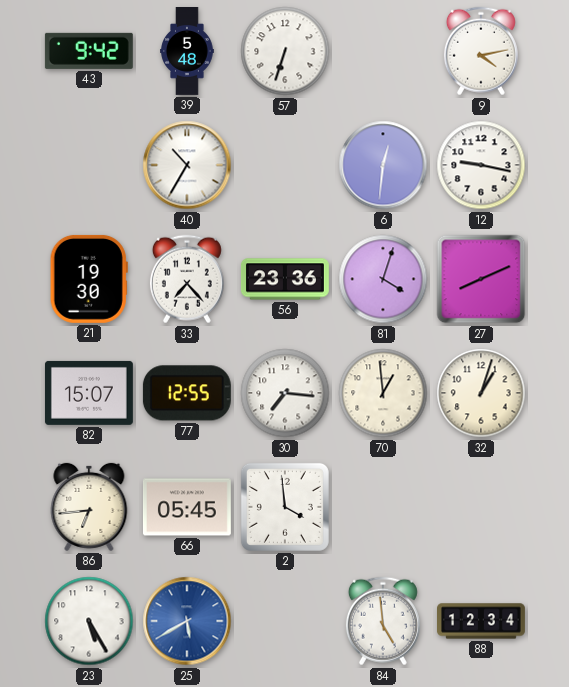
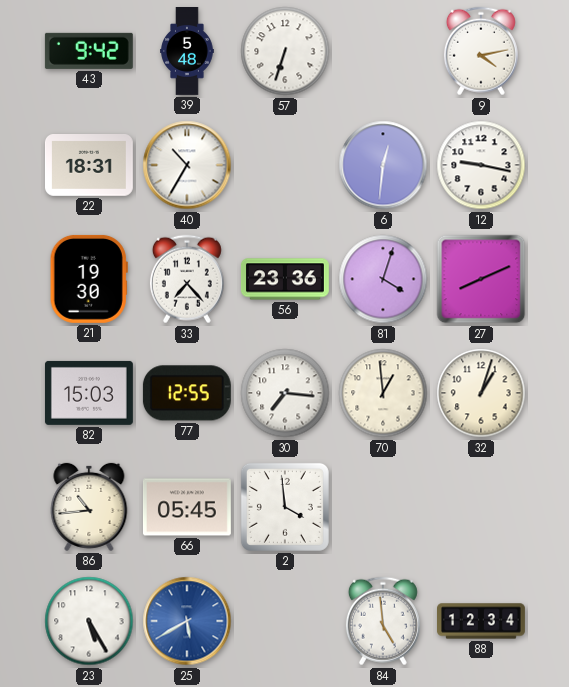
22: none -> 18:31
82: 15:07 -> 15:03
86: 6:44 -> 10:44
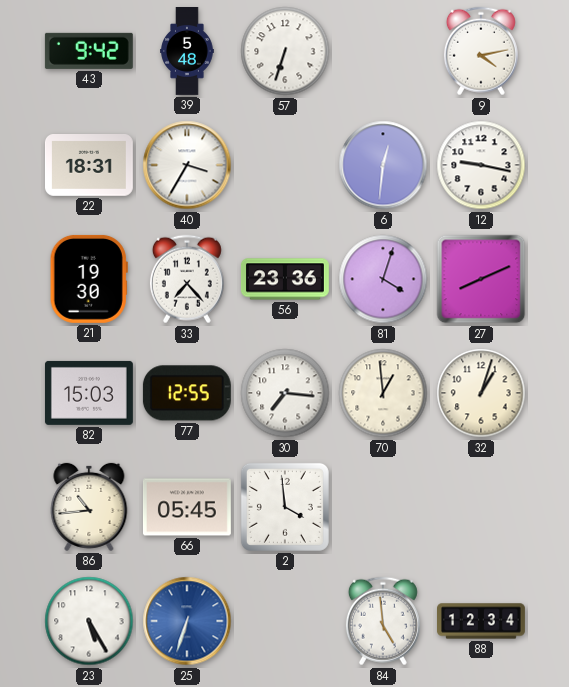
40: 10:35 -> 3:35
25: 5:40 -> 6:33
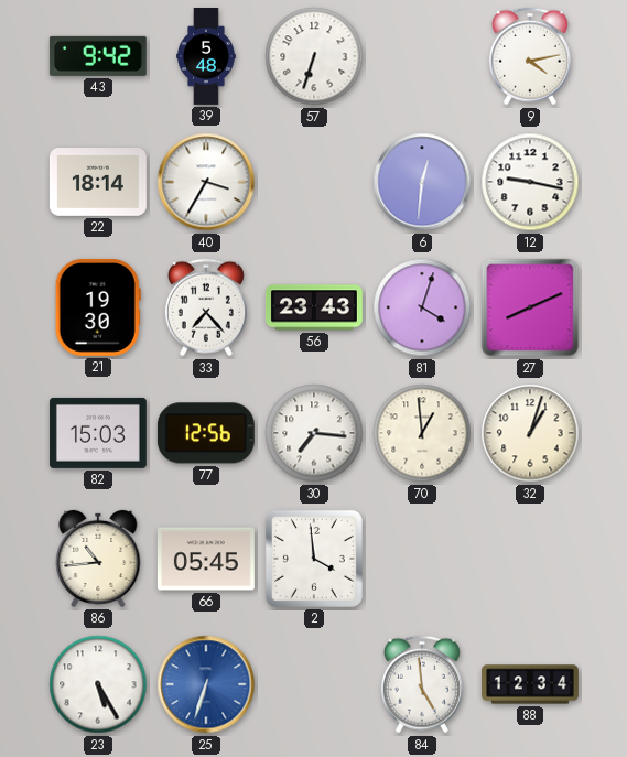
22: 18:31 -> 18:14
56: 23:36 -> 23:43
77: 12:55 -> 12:56
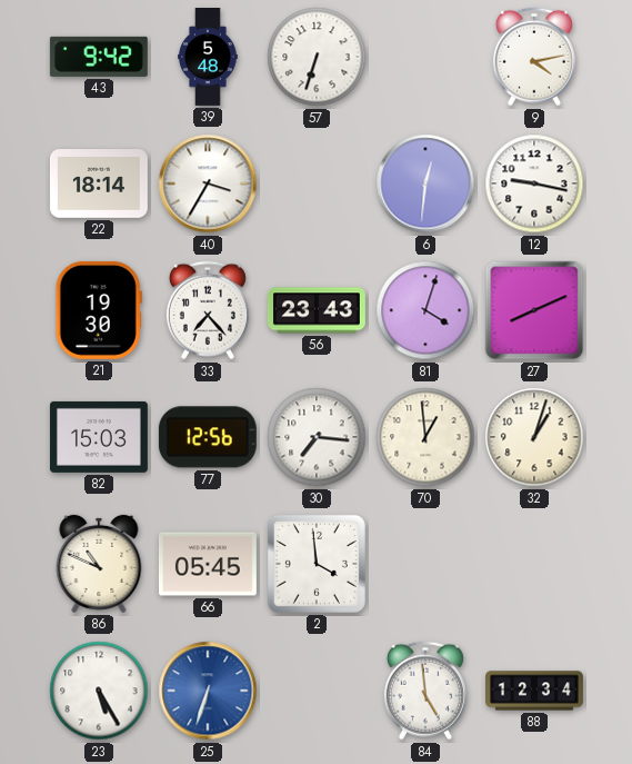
86: 10:44 -> 10:49
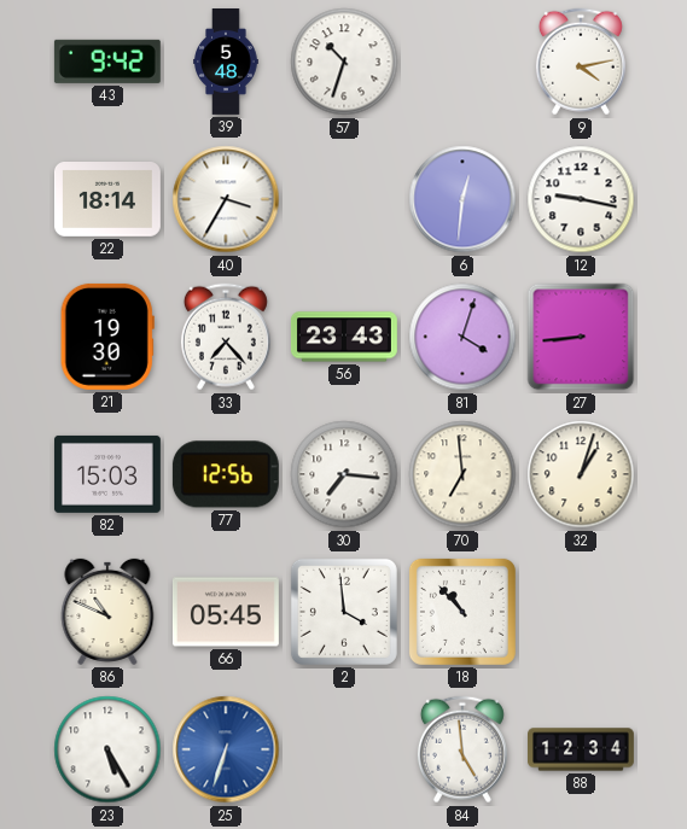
57: 6:33 -> 10:33
27: 8:11 -> 8:44
70: 12:59 -> 6:59
18: none -> 10:53
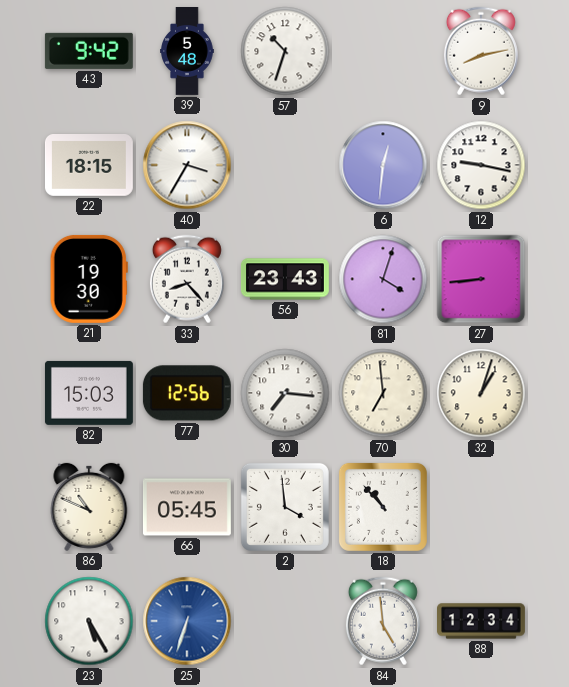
9: 4:13 -> 8:13
22: 18:14 -> 18:15
33: 7:23 -> 8:23
